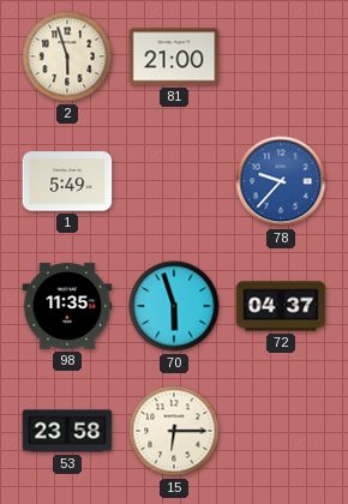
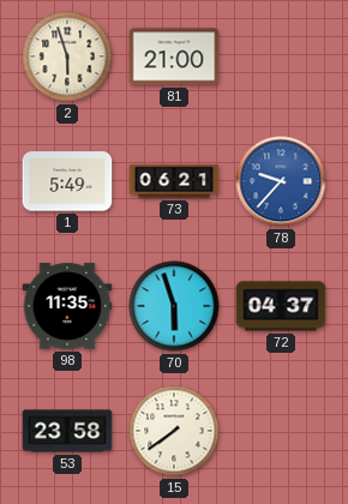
73: none -> 06:21
15: 6:15 -> 7:39
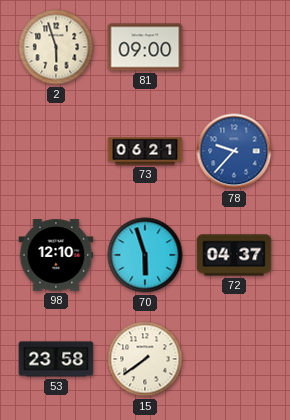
81: 21:00 -> 09:00
1: 5:49 -> none
98: 11:35 -> 12:10
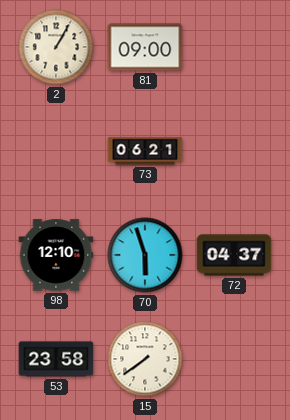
2: 5:57 -> 1:05
78: 9:37 -> none
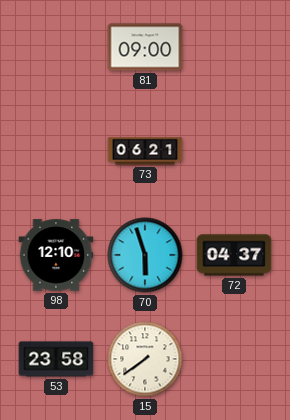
2: 1:05 -> none
